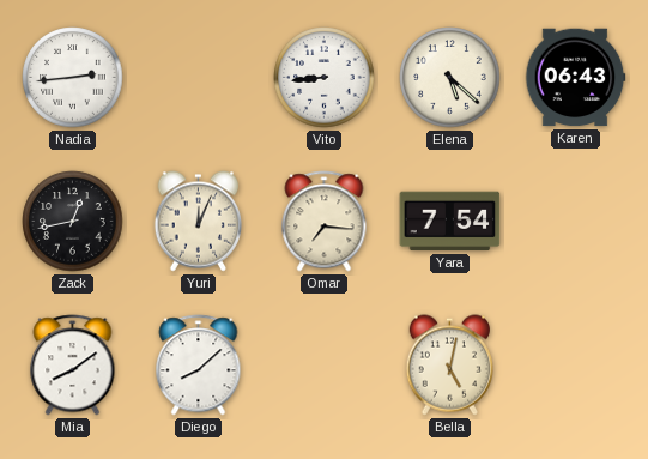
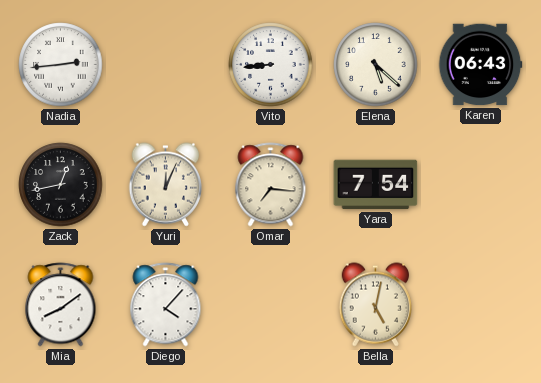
Diego: 8:08 -> 4:07
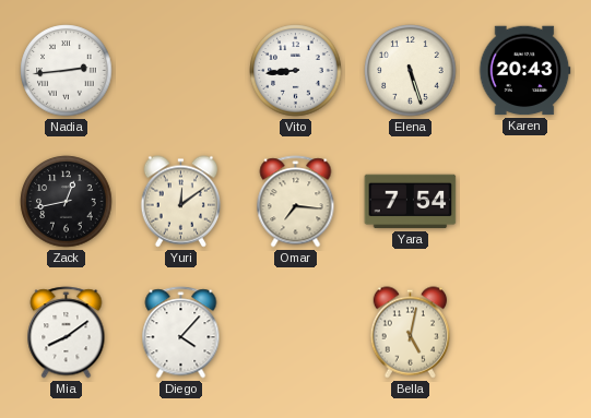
Elena: 5:22 -> 5:27
Karen: 06:43 -> 20:43
Yuri: 12:04 -> 12:09
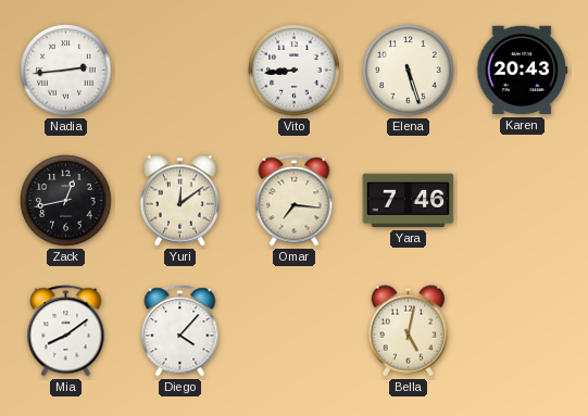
Yara: 7:54 -> 7:46
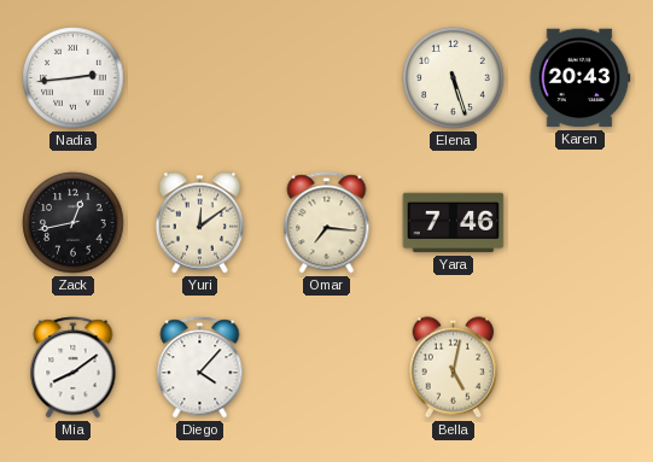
Vito: 8:44 -> none
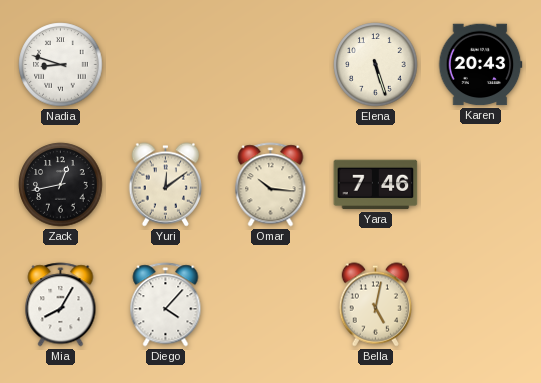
Nadia: 2:44 -> 8:48
Omar: 7:16 -> 10:16
Mia: 8:09 -> 8:05
